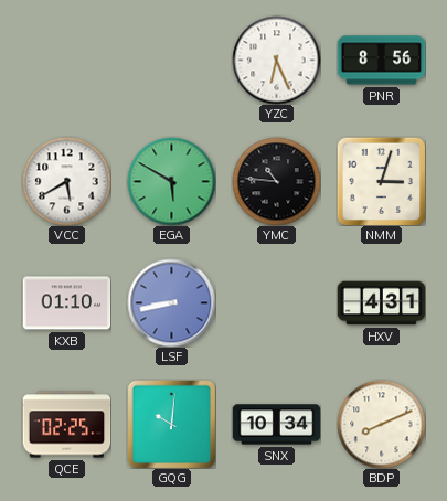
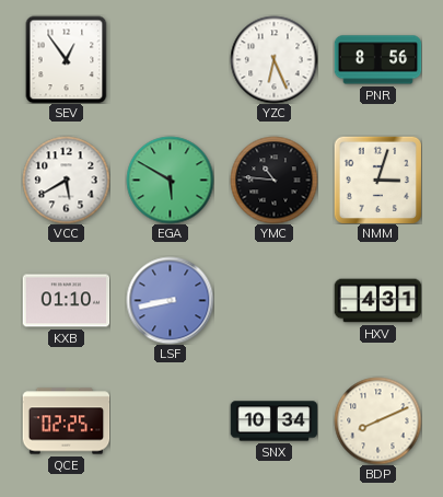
SEV: none -> 12:54
GQG: 10:01 -> none
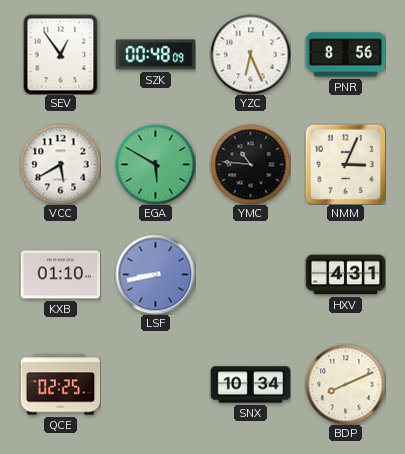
SZK: none -> 00:48
NMM: 3:03 -> 3:04
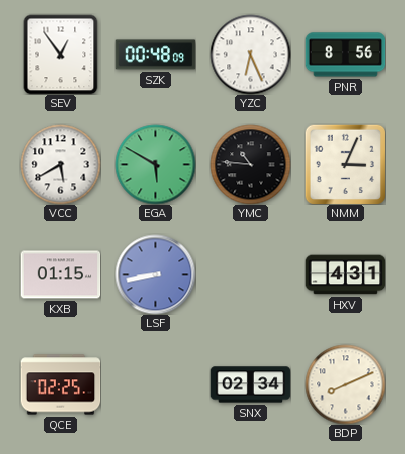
KXB: 01:10 -> 01:15
SNX: 10:34 -> 02:34
